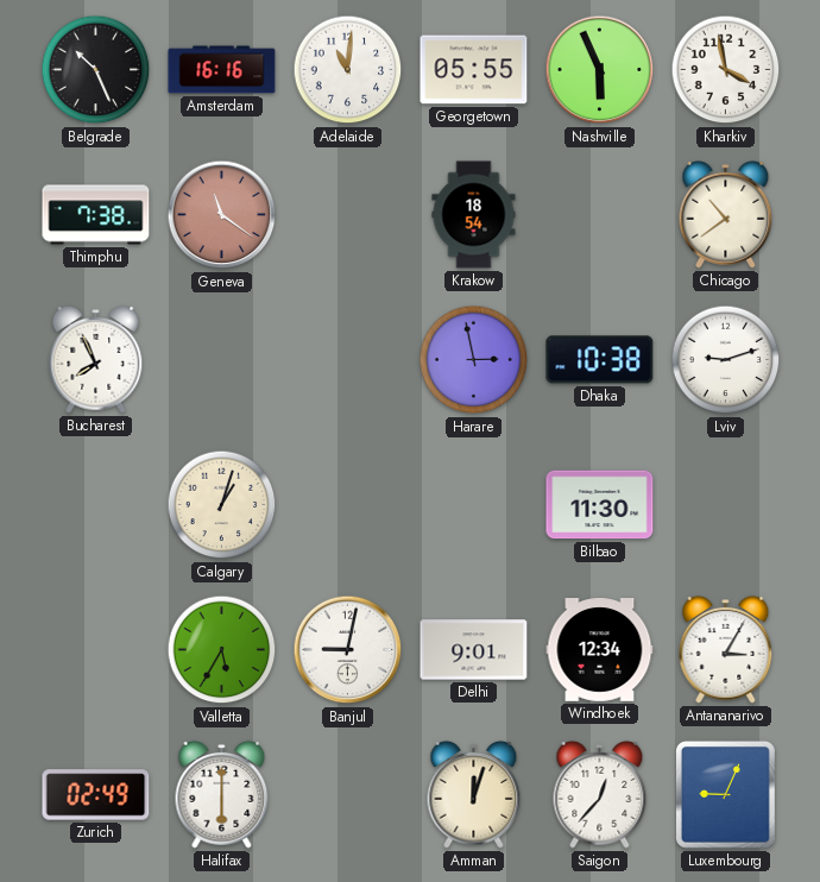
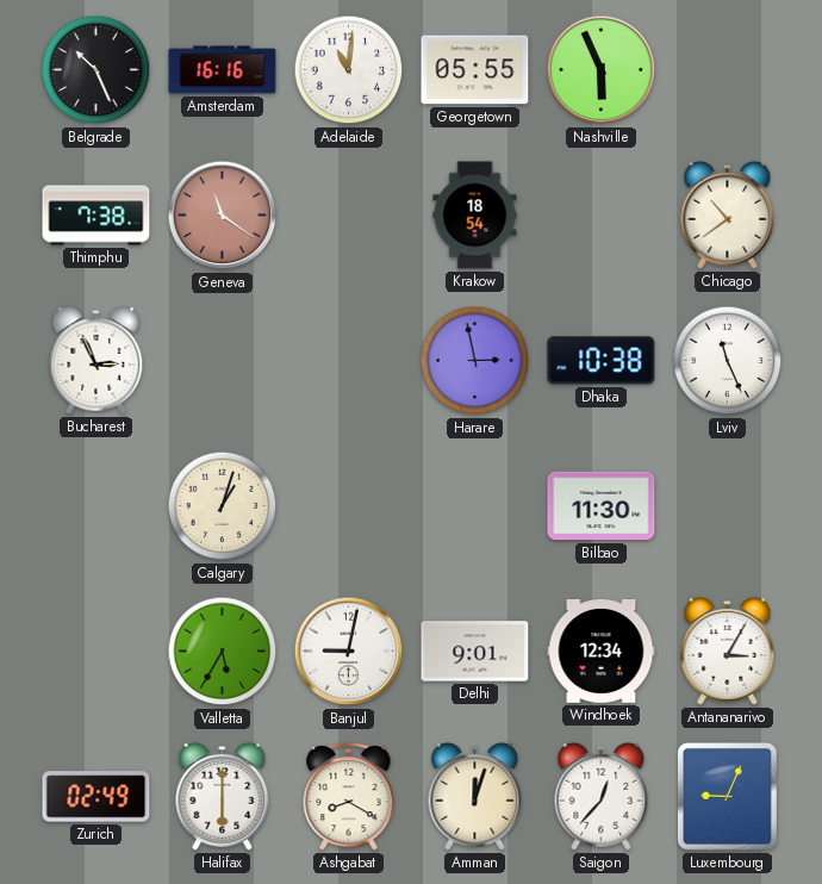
Kharkiv: 3:58 -> none
Bucharest: 7:56 -> 2:56
Lviv: 9:12 -> 11:26
Ashgabat: none -> 8:20
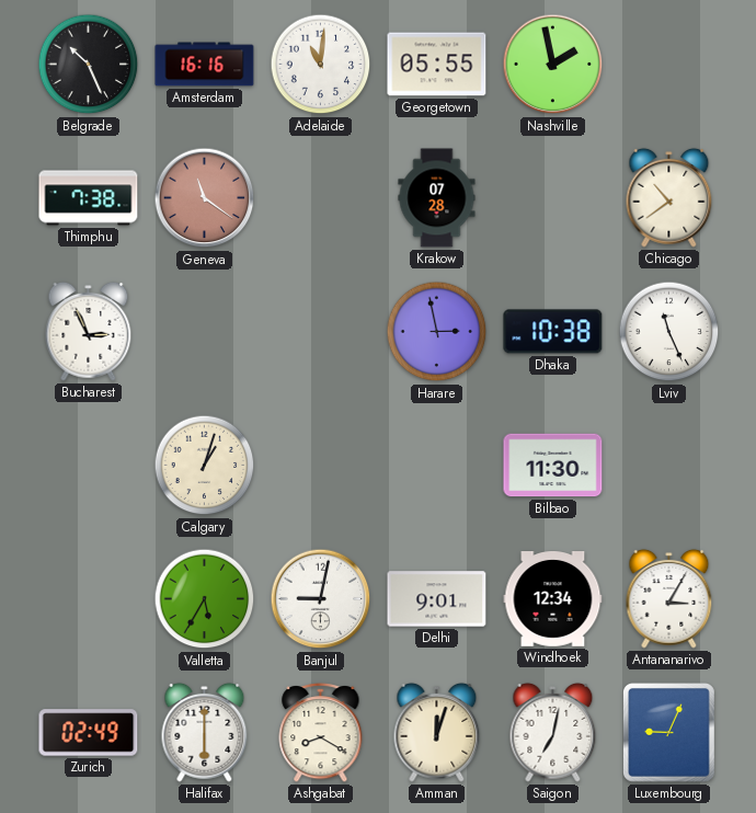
Nashville: 5:56 -> 1:58
Krakow: 18:54 -> 07:28
Saigon: 12:37 -> 7:02
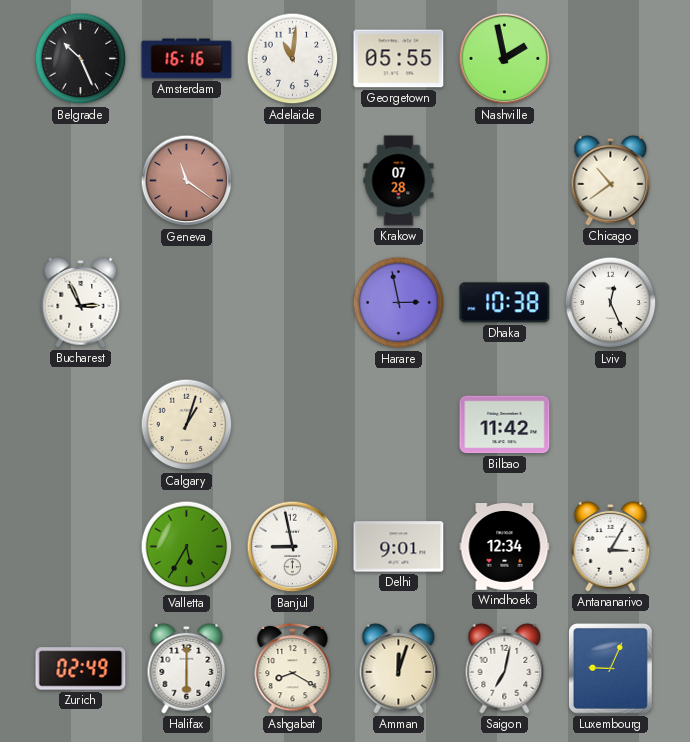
Thimphu: 7:38 -> none
Lviv: 11:26 -> 12:26
Bilbao: 11:30 -> 11:42
Banjul: 9:02 -> 8:58
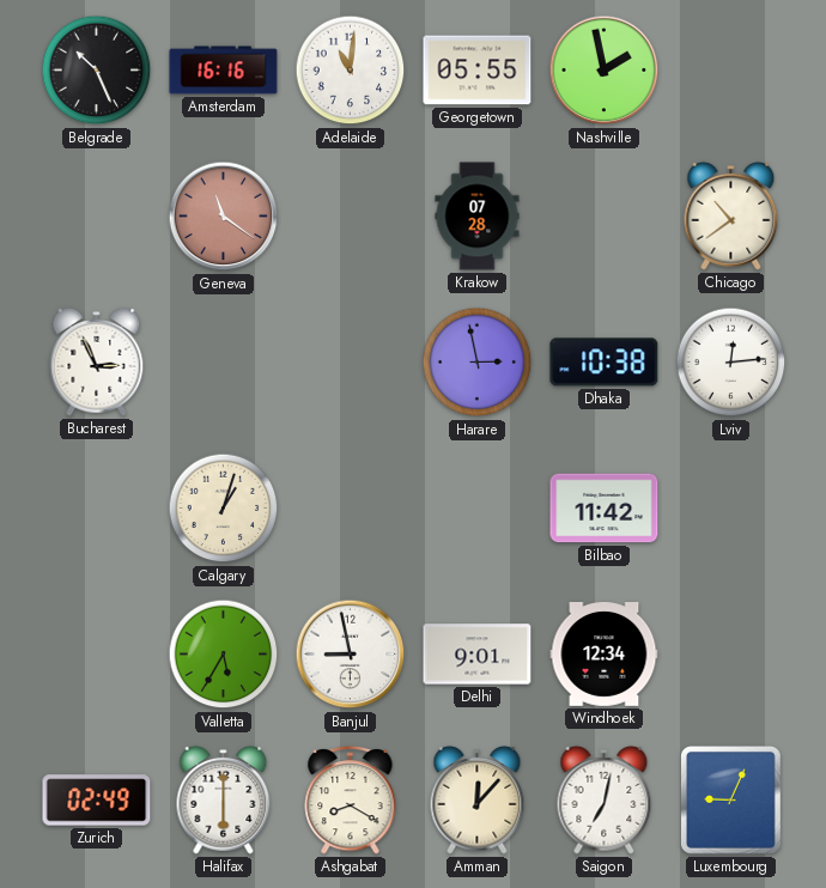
Lviv: 12:26 -> 12:14
Antananarivo: 3:05 -> none
Amman: 12:03 -> 12:07
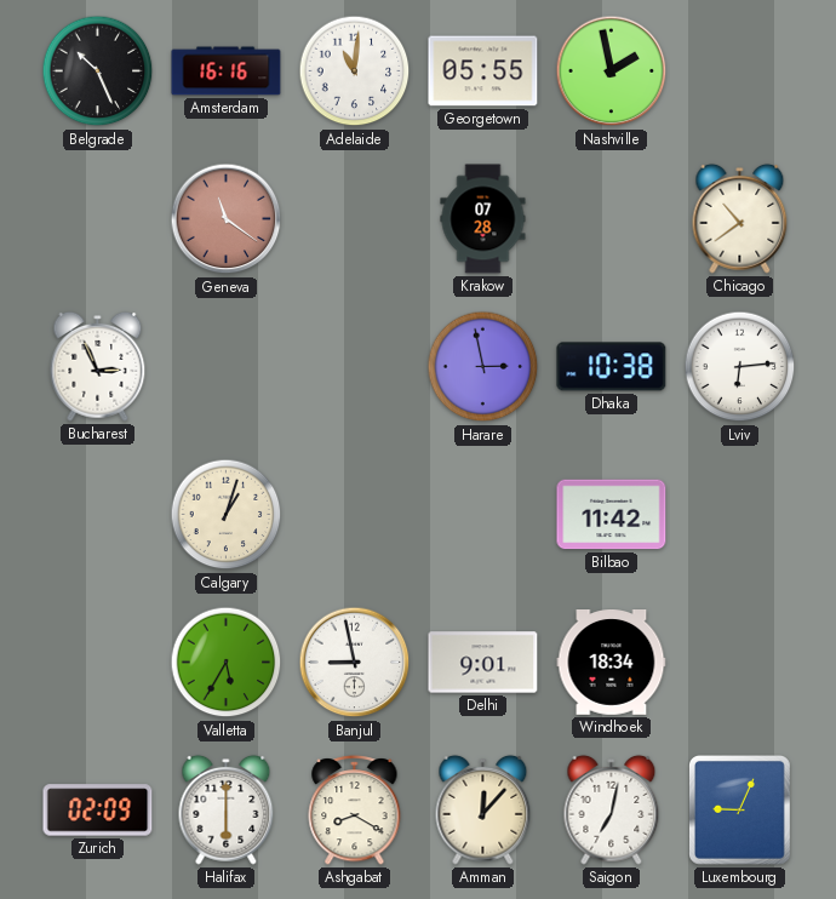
Lviv: 12:14 -> 6:14
Windhoek: 12:34 -> 18:34
Zurich: 02:49 -> 02:09
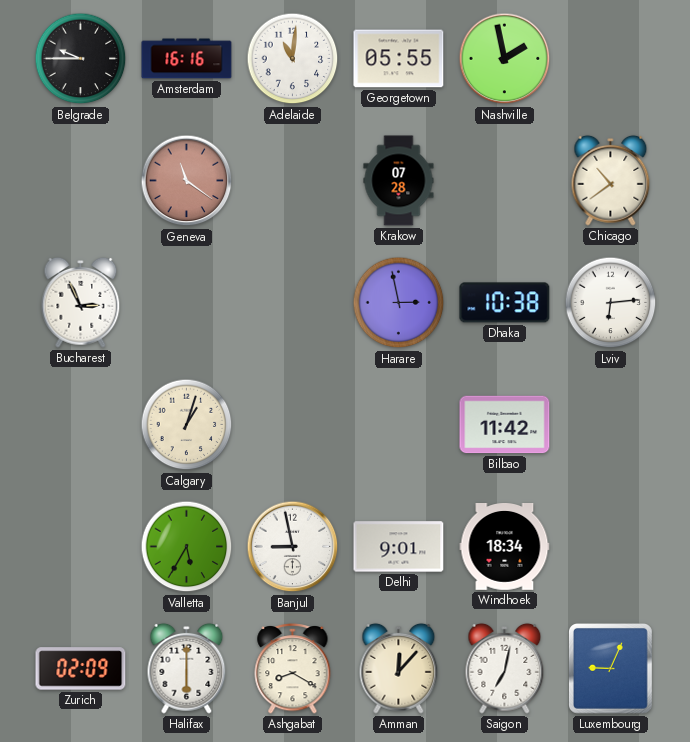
Belgrade: 10:26 -> 9:45
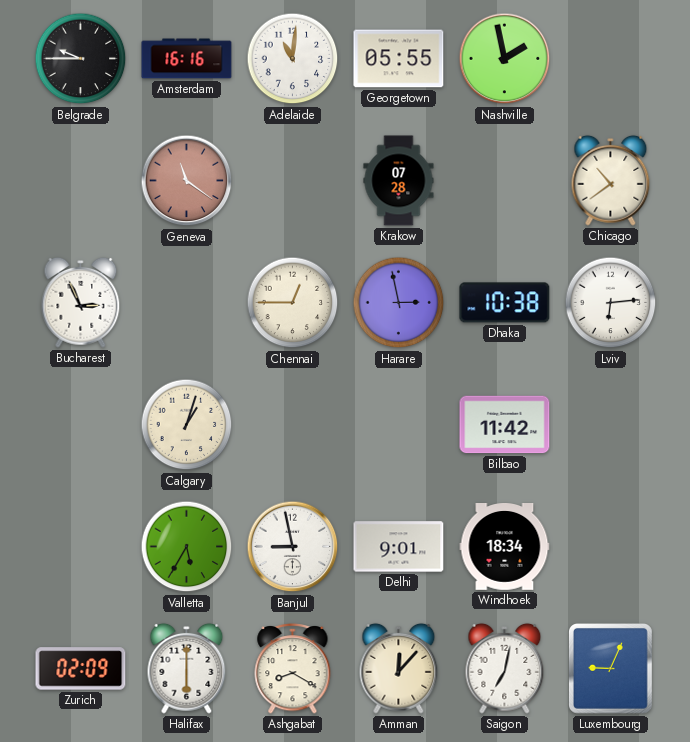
Chennai: none -> 12:45
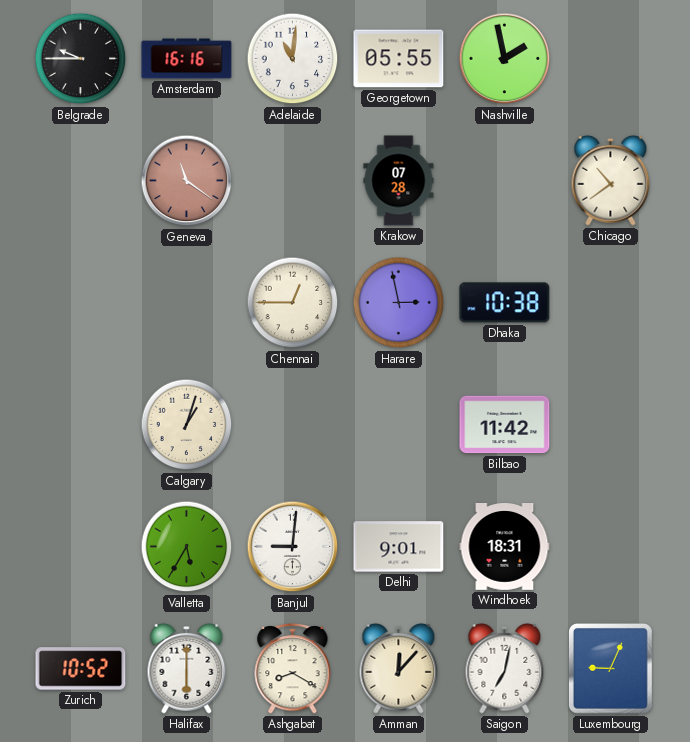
Bucharest: 2:56 -> none
Lviv: 6:14 -> none
Banjul: 8:58 -> 9:01
Windhoek: 18:34 -> 18:31
Zurich: 02:09 -> 10:52
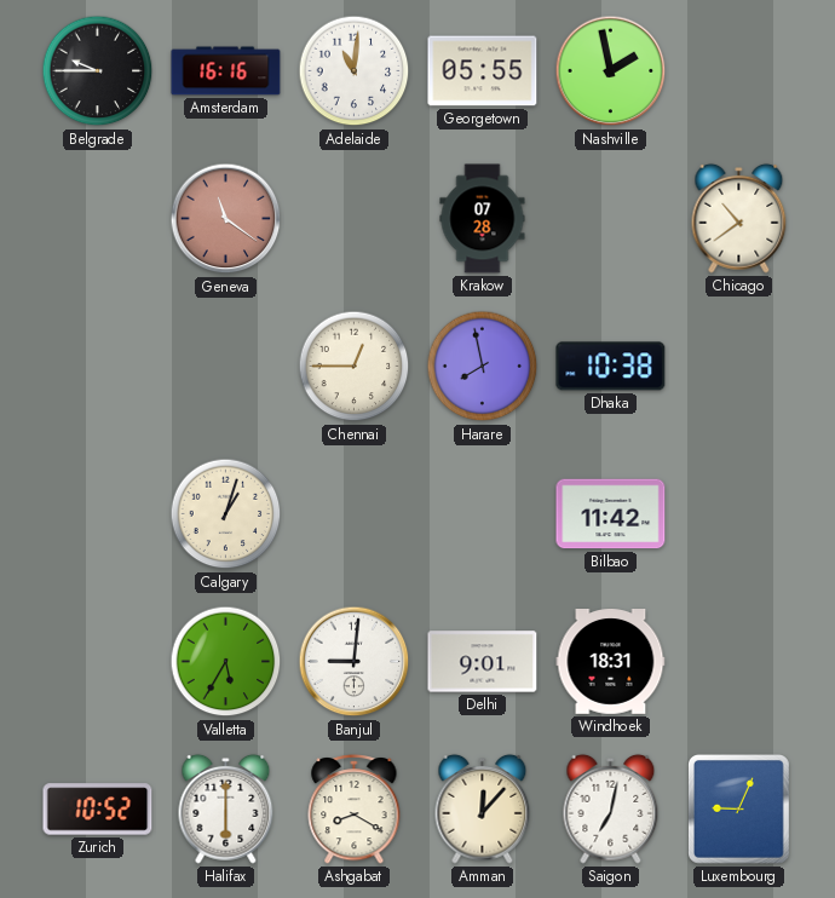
Harare: 2:58 -> 7:58
